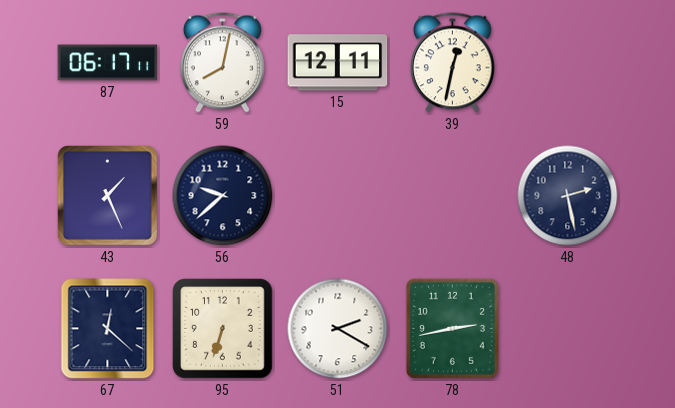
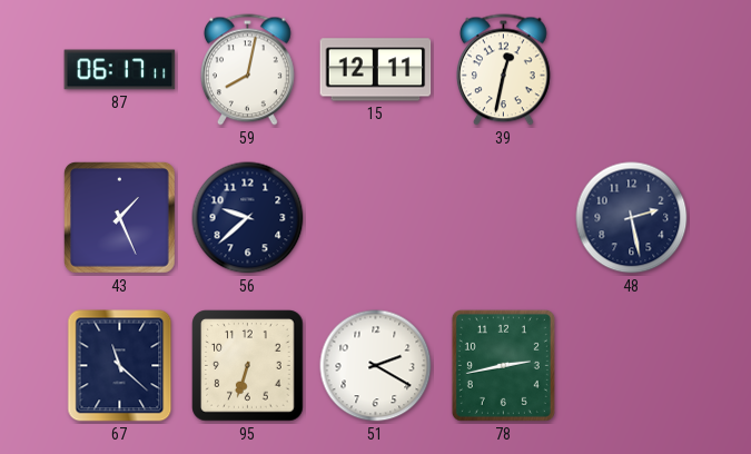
67: 12:22 -> 11:22
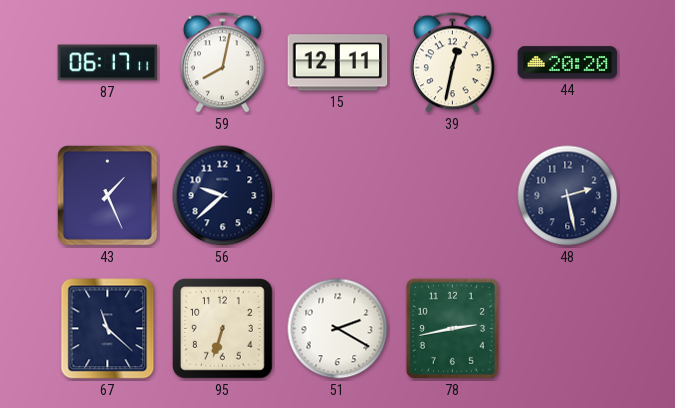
44: none -> 20:20
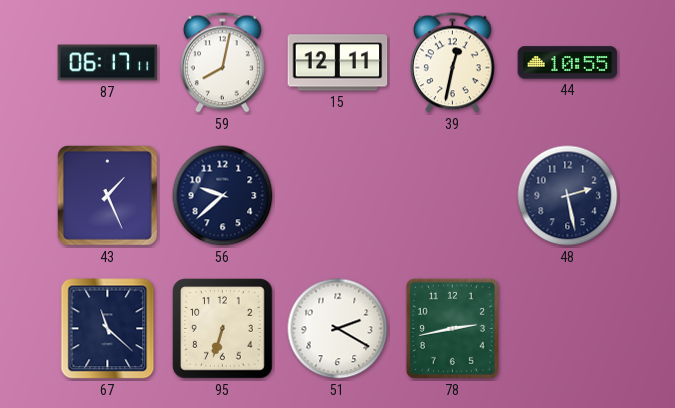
44: 20:20 -> 10:55
